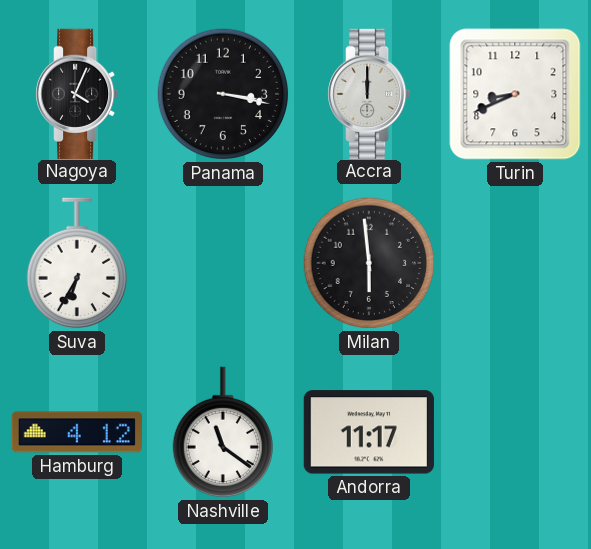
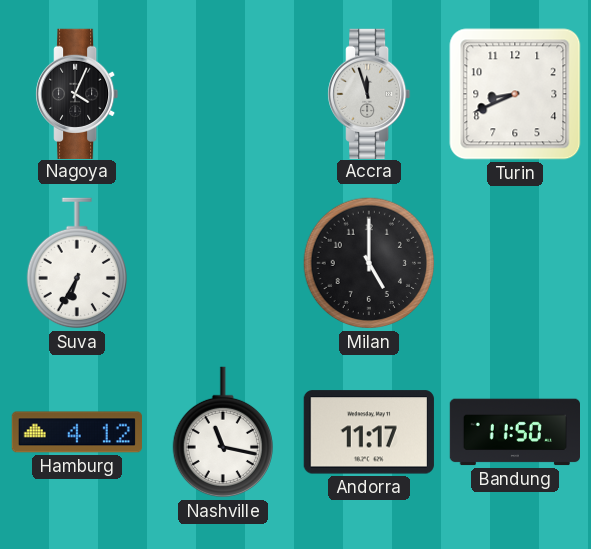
Panama: 3:17 -> none
Accra: 12:00 -> 11:57
Milan: 5:59 -> 5:00
Nashville: 11:21 -> 11:17
Bandung: none -> 11:50
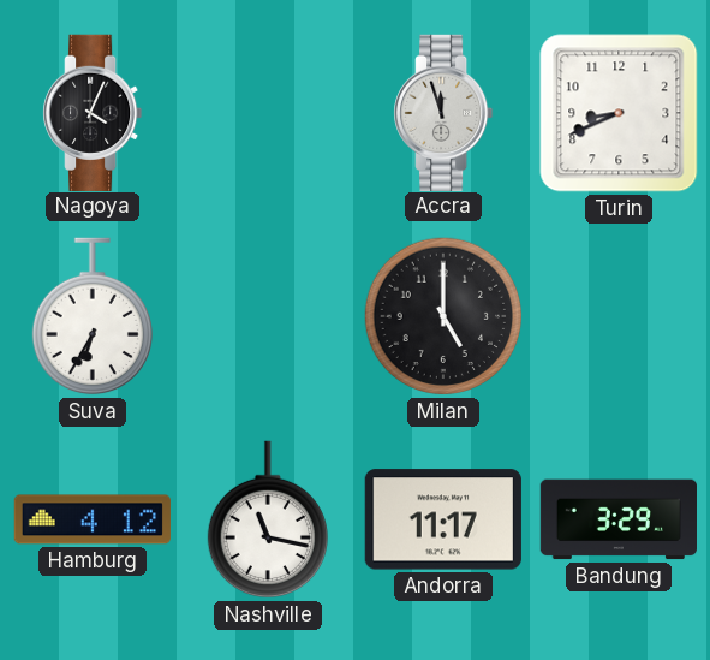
Bandung: 11:50 -> 3:29
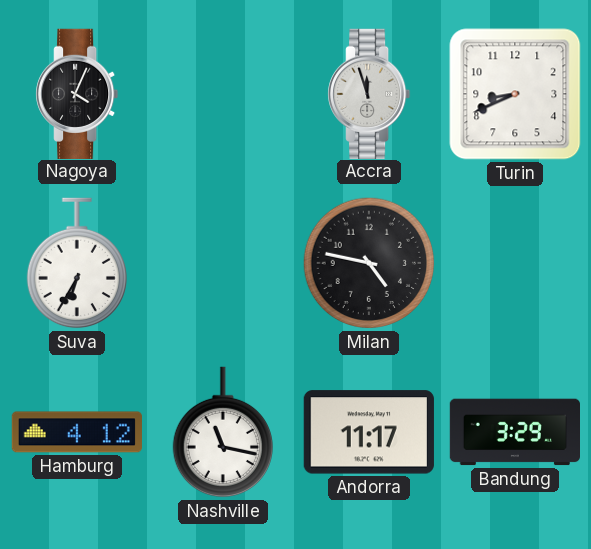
Milan: 5:00 -> 4:47
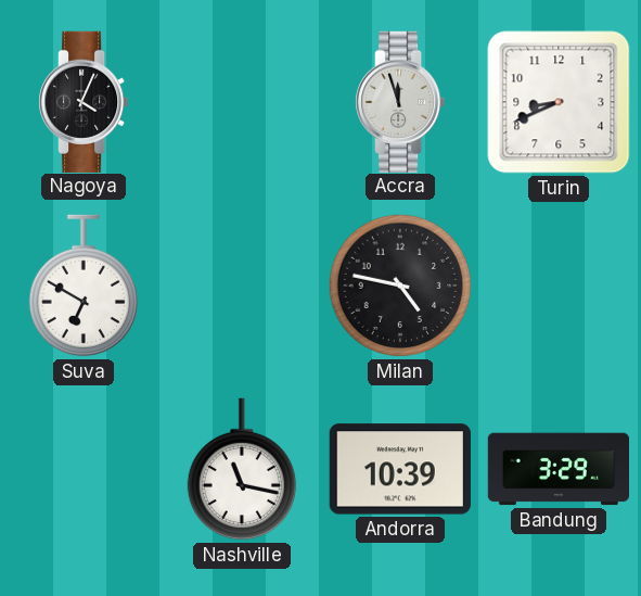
Suva: 6:35 -> 6:50
Hamburg: 4:12 -> none
Andorra: 11:17 -> 10:39
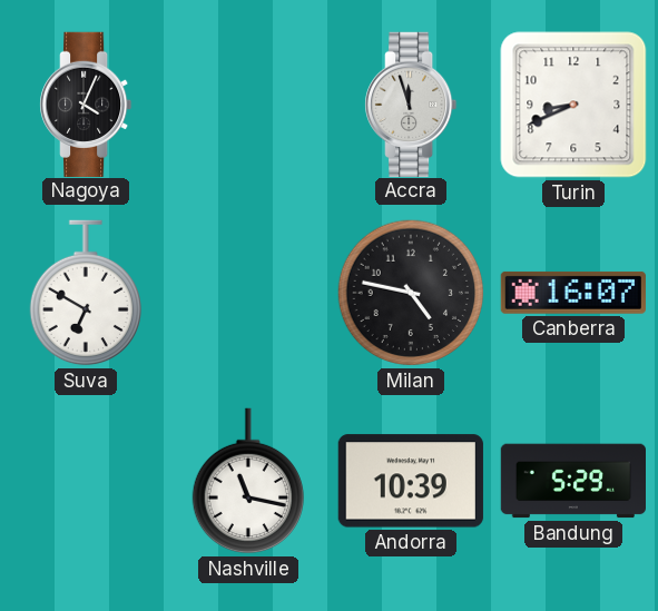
Canberra: none -> 16:07
Bandung: 3:29 -> 5:29
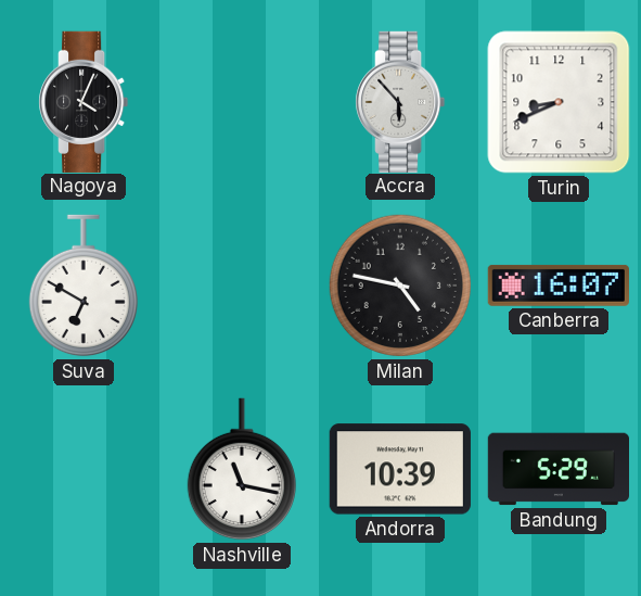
Accra: 11:57 -> 5:53
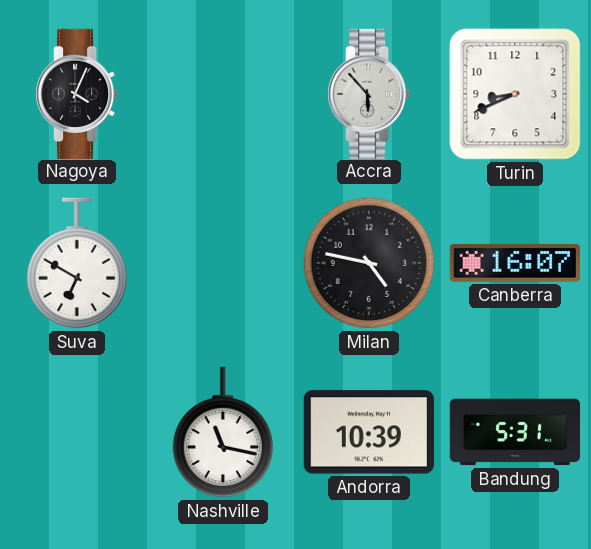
Bandung: 5:29 -> 5:31
